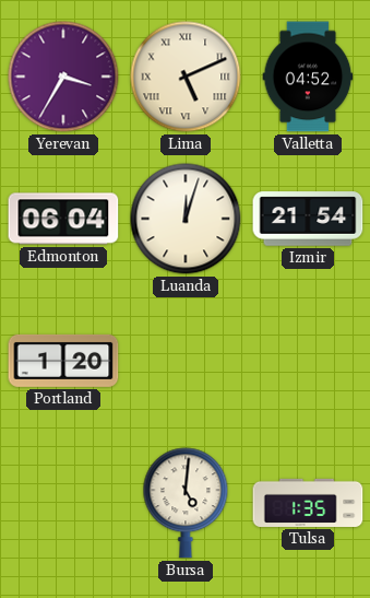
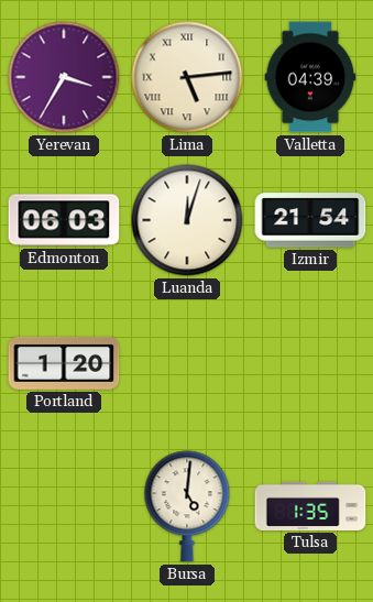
Lima: 5:11 -> 5:14
Valletta: 04:52 -> 04:39
Edmonton: 06:04 -> 06:03
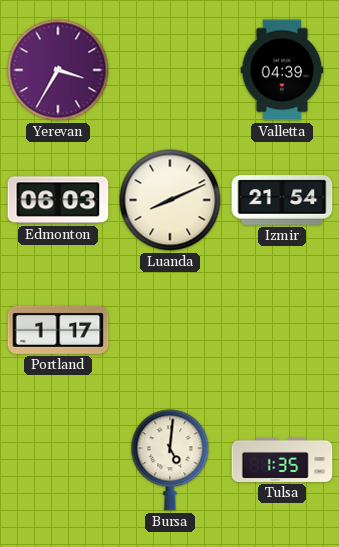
Lima: 5:14 -> none
Luanda: 12:03 -> 8:11
Portland: 1:20 -> 1:17
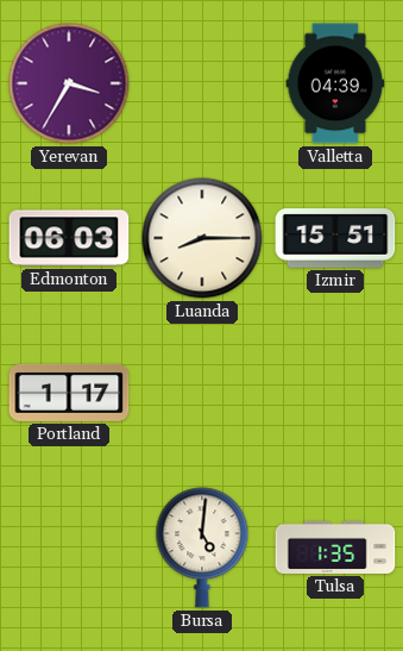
Luanda: 8:11 -> 8:15
Izmir: 21:54 -> 15:51
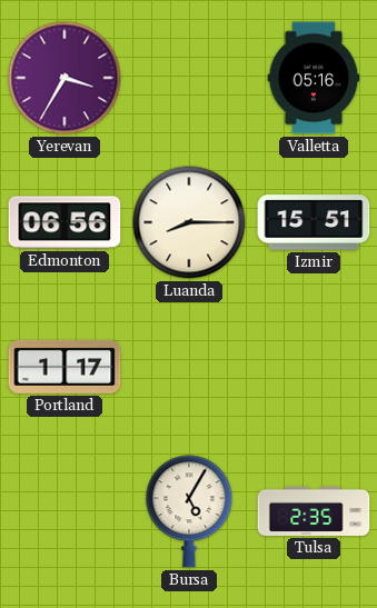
Valletta: 04:39 -> 05:16
Edmonton: 06:03 -> 06:56
Bursa: 5:01 -> 5:05
Tulsa: 1:35 -> 2:35
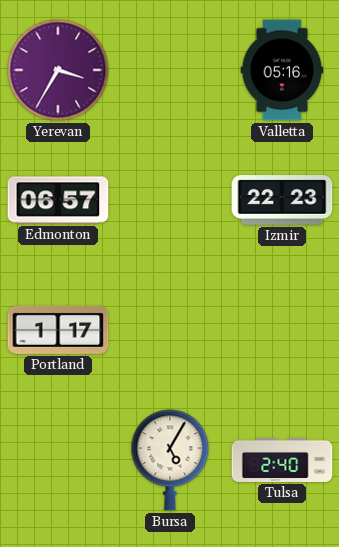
Edmonton: 06:56 -> 06:57
Luanda: 8:15 -> none
Izmir: 15:51 -> 22:23
Tulsa: 2:35 -> 2:40
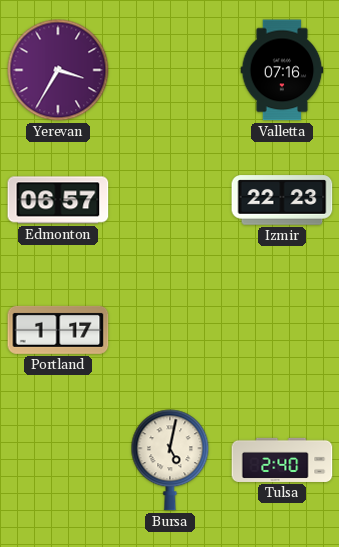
Valletta: 05:16 -> 07:16
Bursa: 5:05 -> 5:02
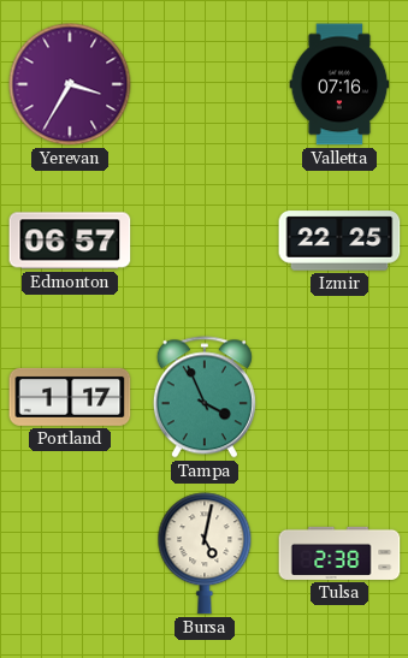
Izmir: 22:23 -> 22:25
Tampa: none -> 3:56
Tulsa: 2:40 -> 2:38
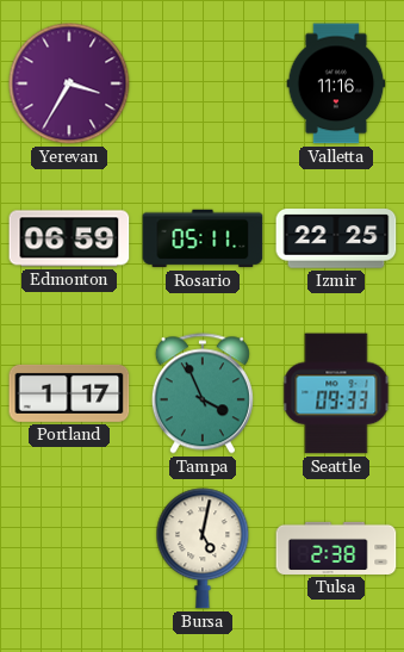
Valletta: 07:16 -> 11:16
Edmonton: 06:57 -> 06:59
Rosario: none -> 05:11
Seattle: none -> 09:33
